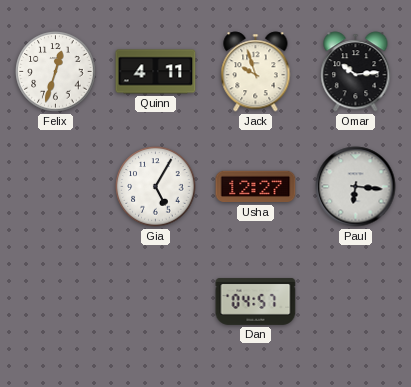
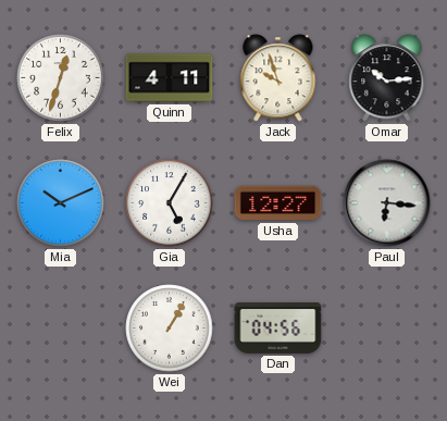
Mia: none -> 10:11
Wei: none -> 1:05
Dan: 04:57 -> 04:56
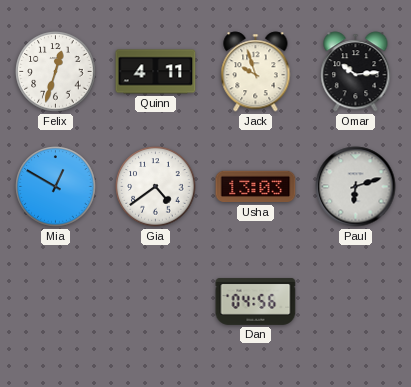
Mia: 10:11 -> 12:50
Gia: 5:05 -> 4:39
Usha: 12:27 -> 13:03
Paul: 6:16 -> 6:12
Wei: 1:05 -> none
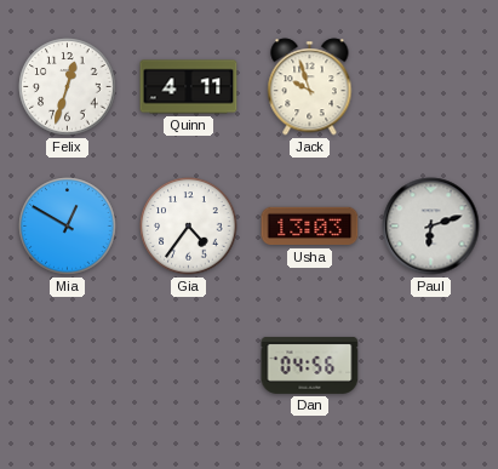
Omar: 10:14 -> none
Gia: 4:39 -> 4:36
